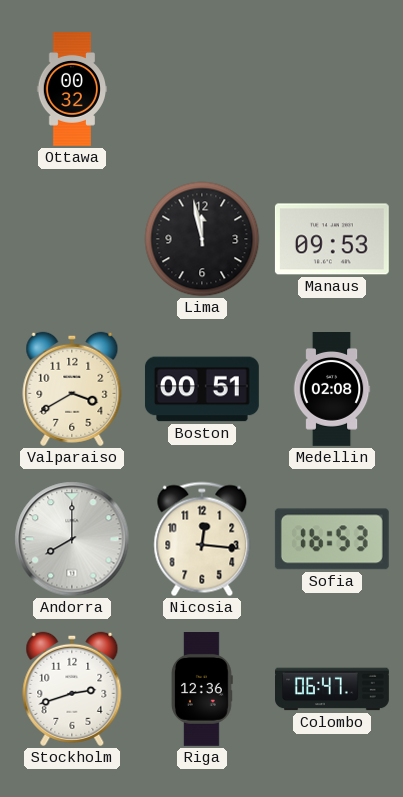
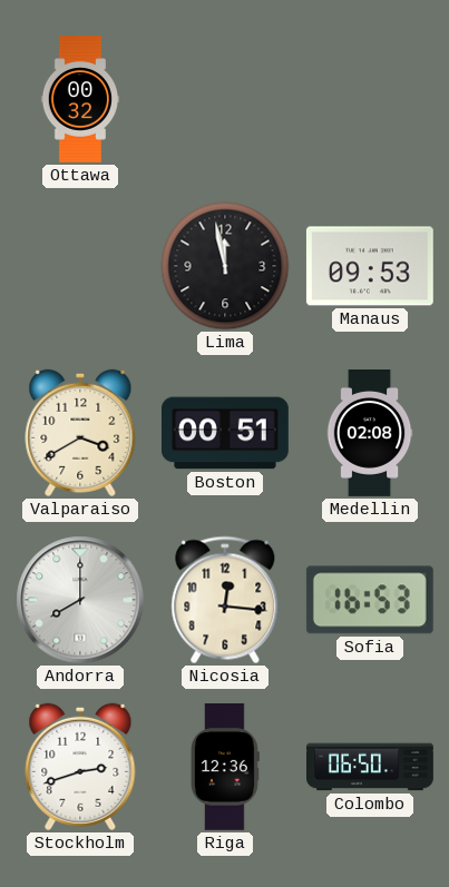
Colombo: 06:47 -> 06:50
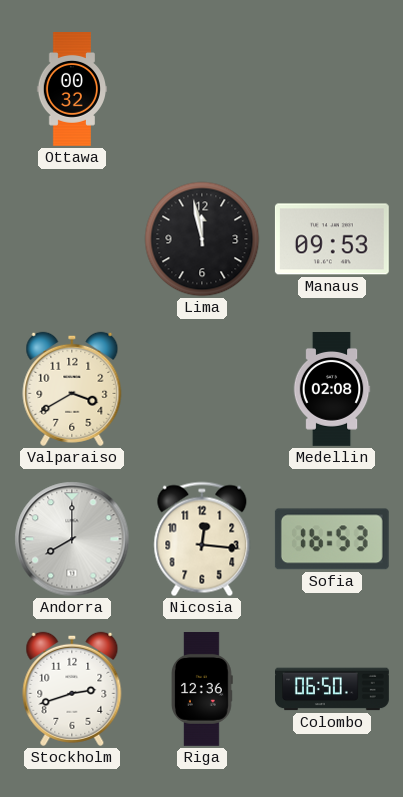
Boston: 00:51 -> none
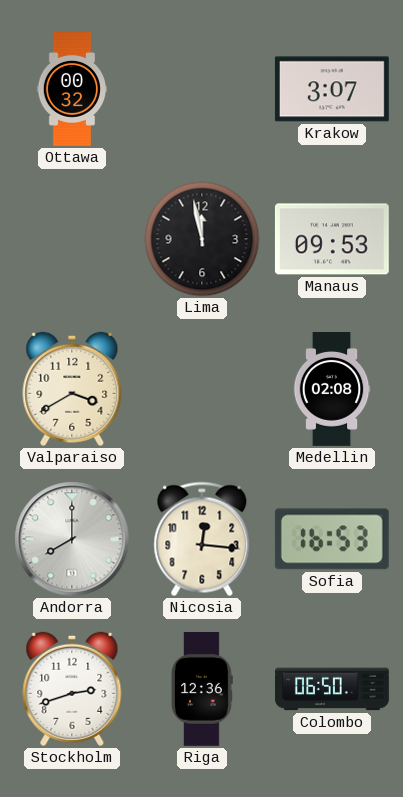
Krakow: none -> 3:07
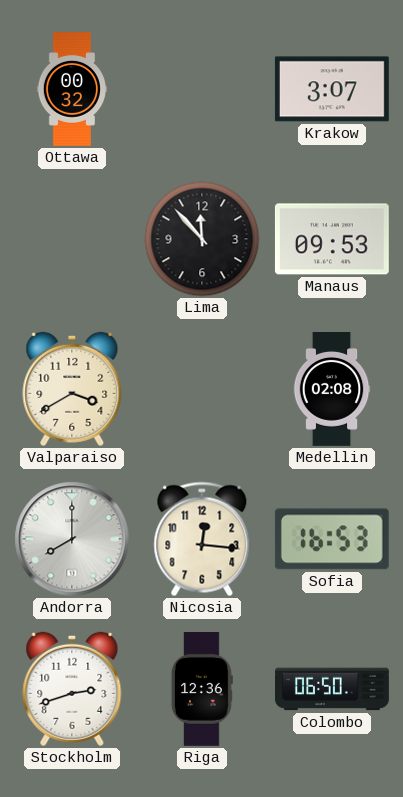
Lima: 11:58 -> 11:53
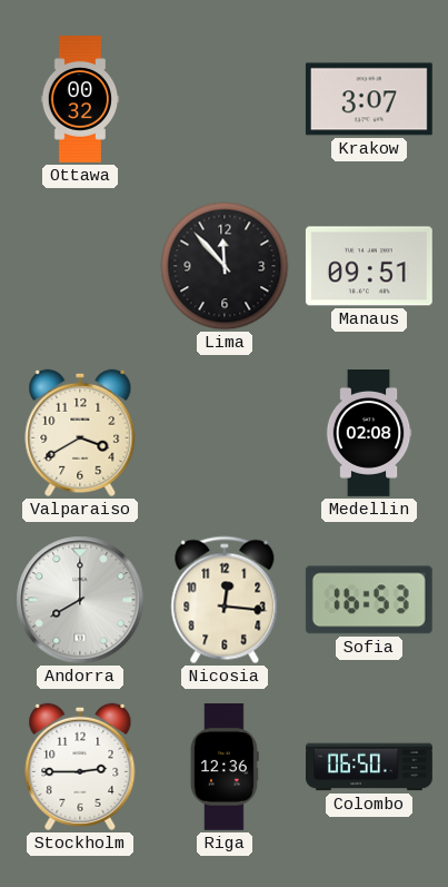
Manaus: 09:53 -> 09:51
Stockholm: 2:42 -> 2:45
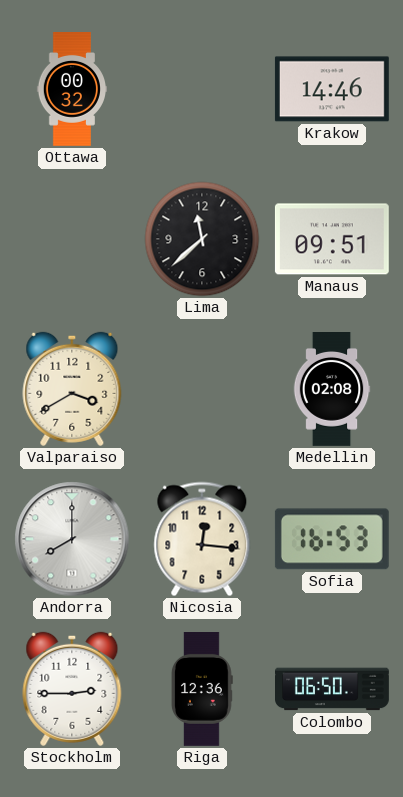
Krakow: 3:07 -> 14:46
Lima: 11:53 -> 11:38
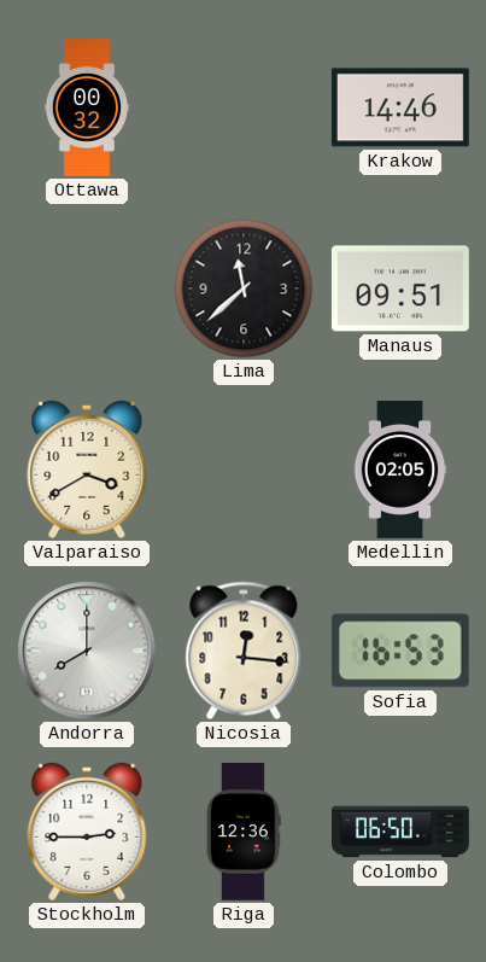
Medellin: 02:08 -> 02:05
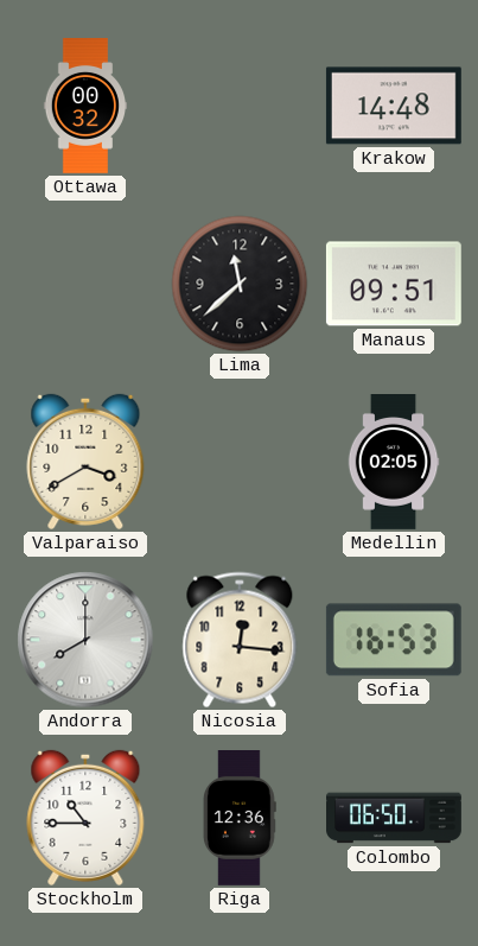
Krakow: 14:46 -> 14:48
Stockholm: 2:45 -> 10:45
